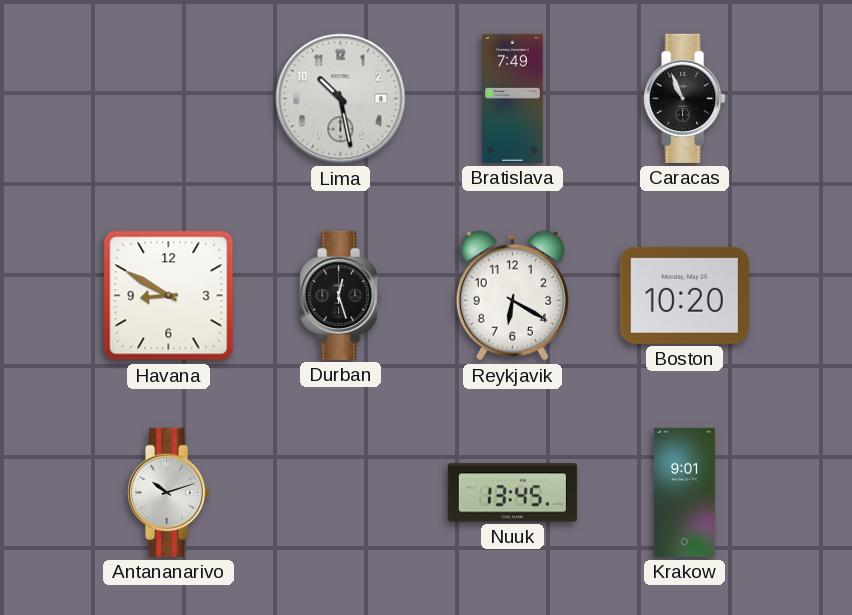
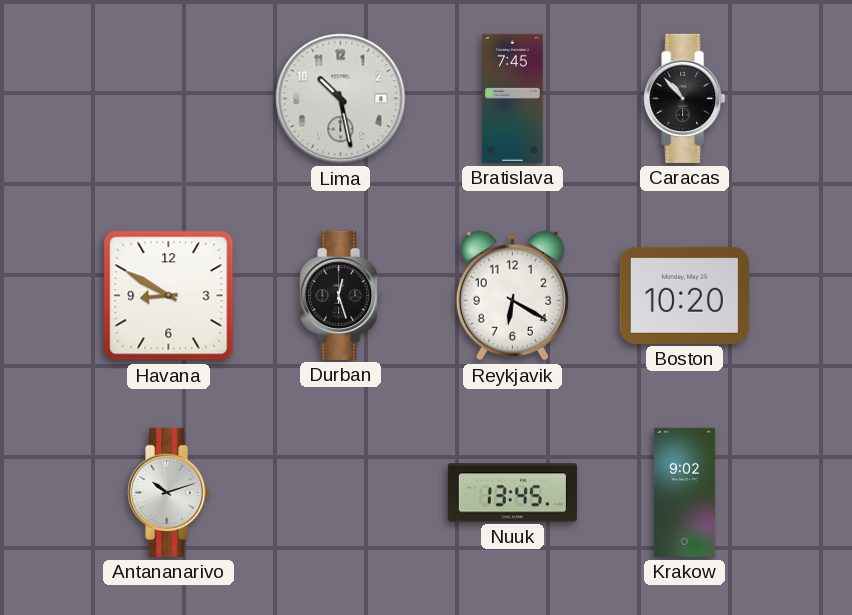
Bratislava: 7:49 -> 7:45
Caracas: 10:56 -> 10:53
Krakow: 9:01 -> 9:02
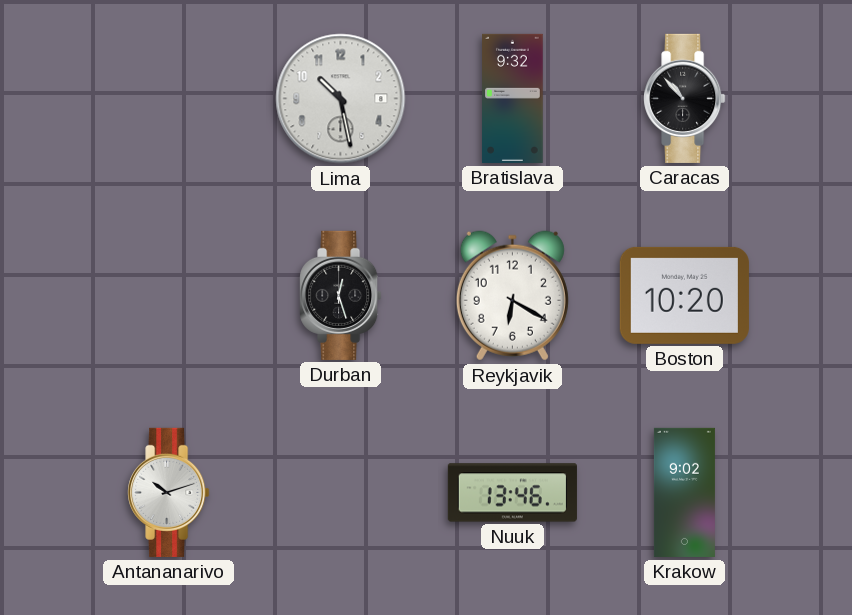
Bratislava: 7:45 -> 9:32
Havana: 8:50 -> none
Nuuk: 13:45 -> 13:46
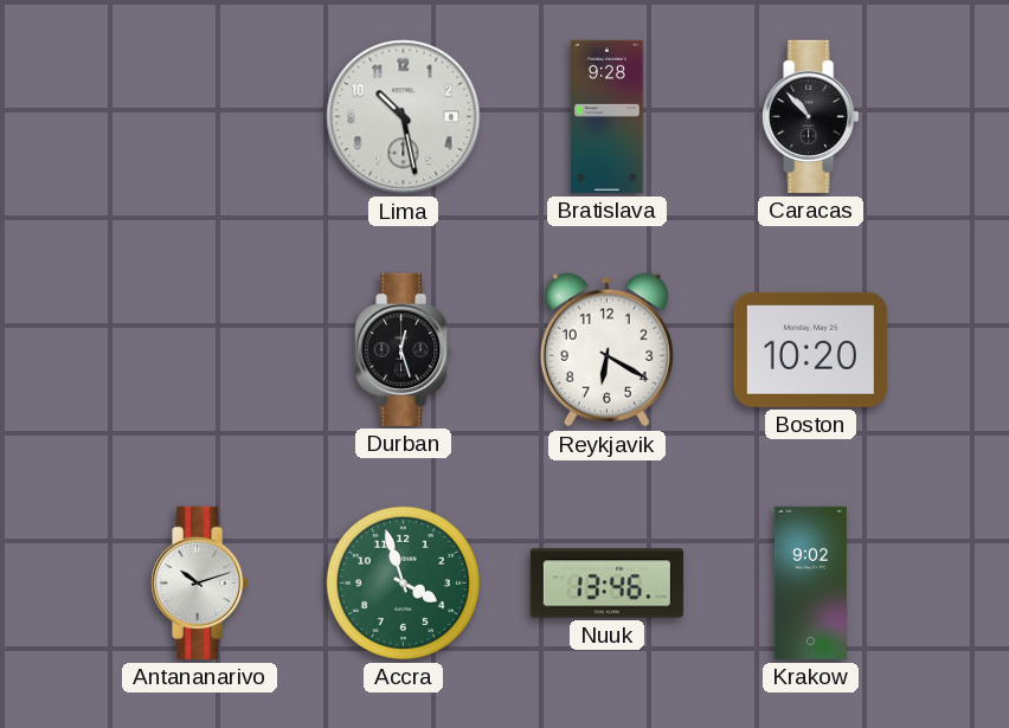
Bratislava: 9:32 -> 9:28
Accra: none -> 3:57
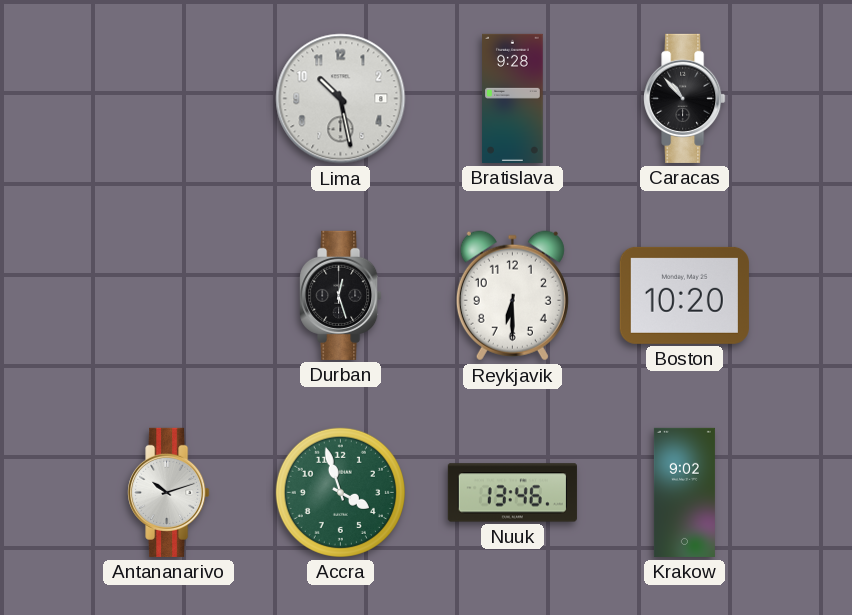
Reykjavik: 6:20 -> 6:30
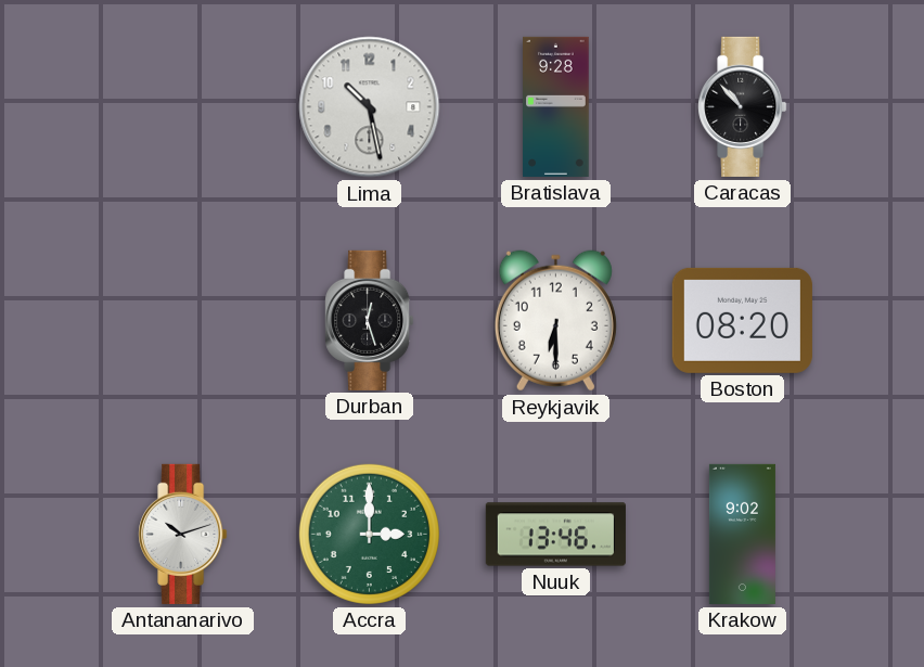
Boston: 10:20 -> 08:20
Accra: 3:57 -> 3:00
